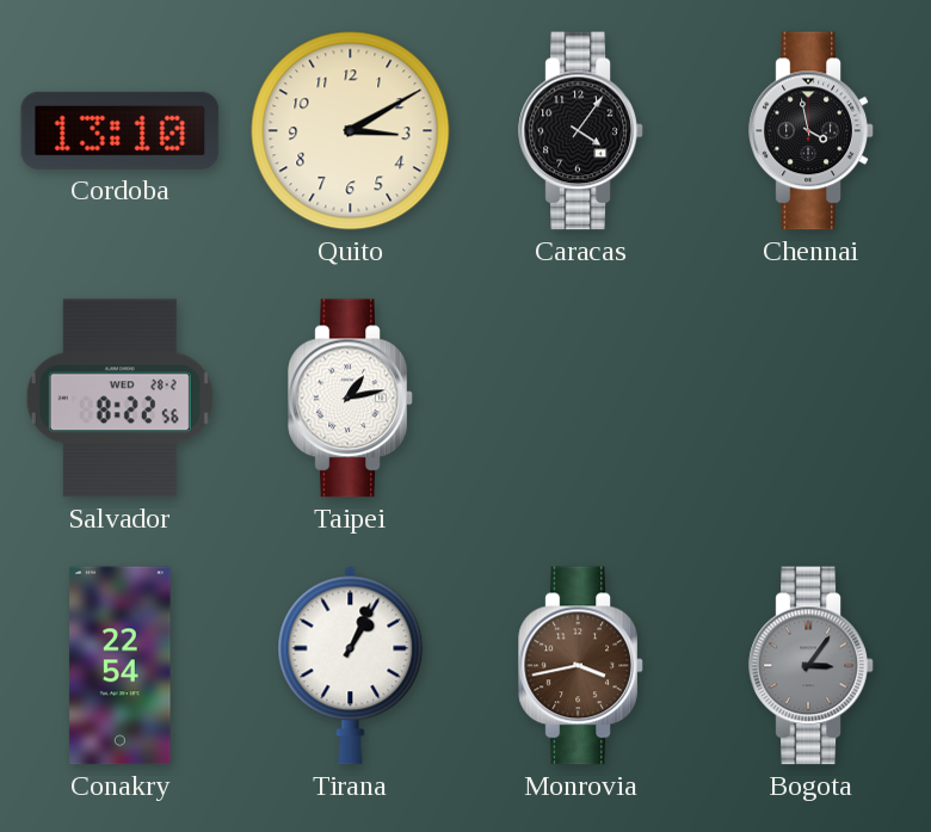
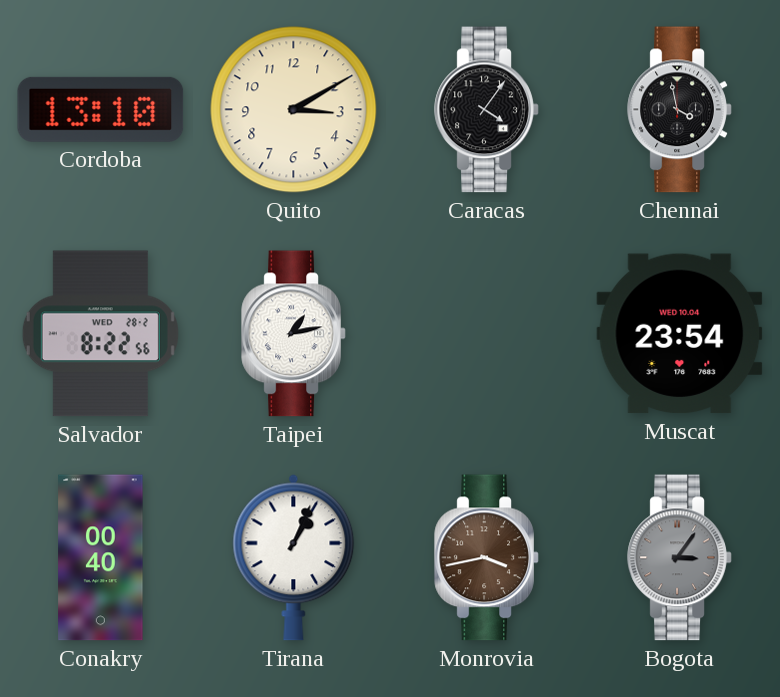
Muscat: none -> 23:54
Conakry: 22:54 -> 00:40
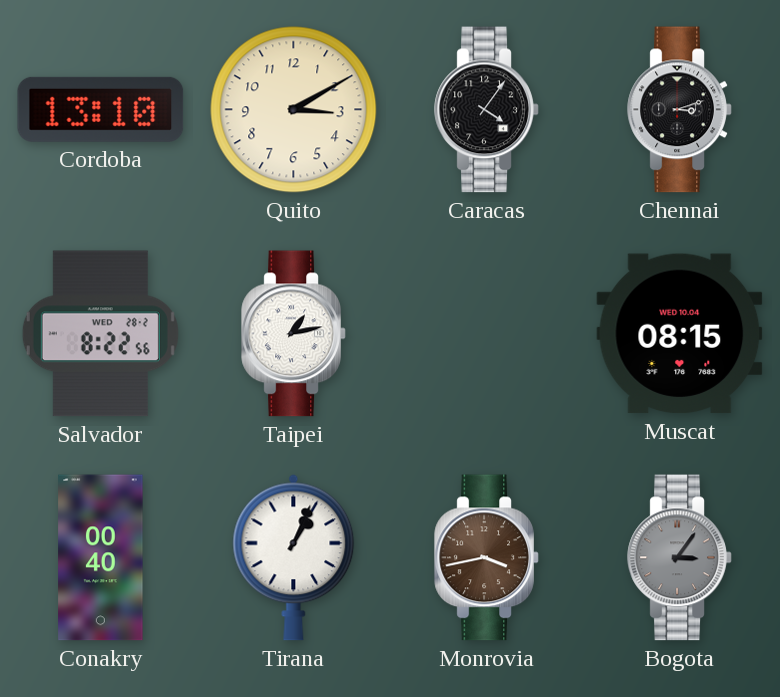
Chennai: 3:58 -> 3:12
Muscat: 23:54 -> 08:15
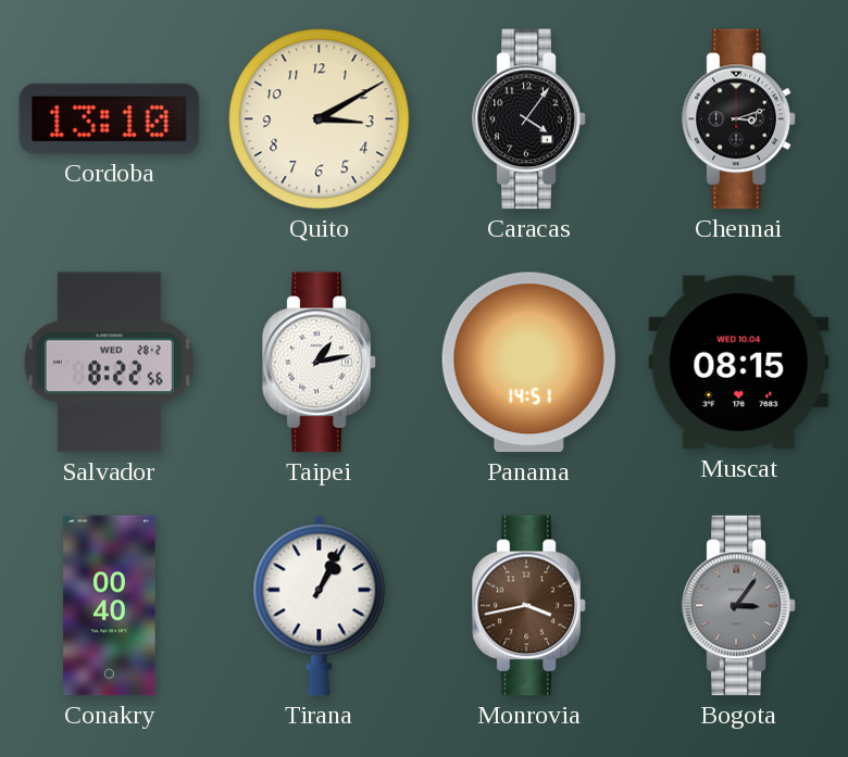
Panama: none -> 14:51
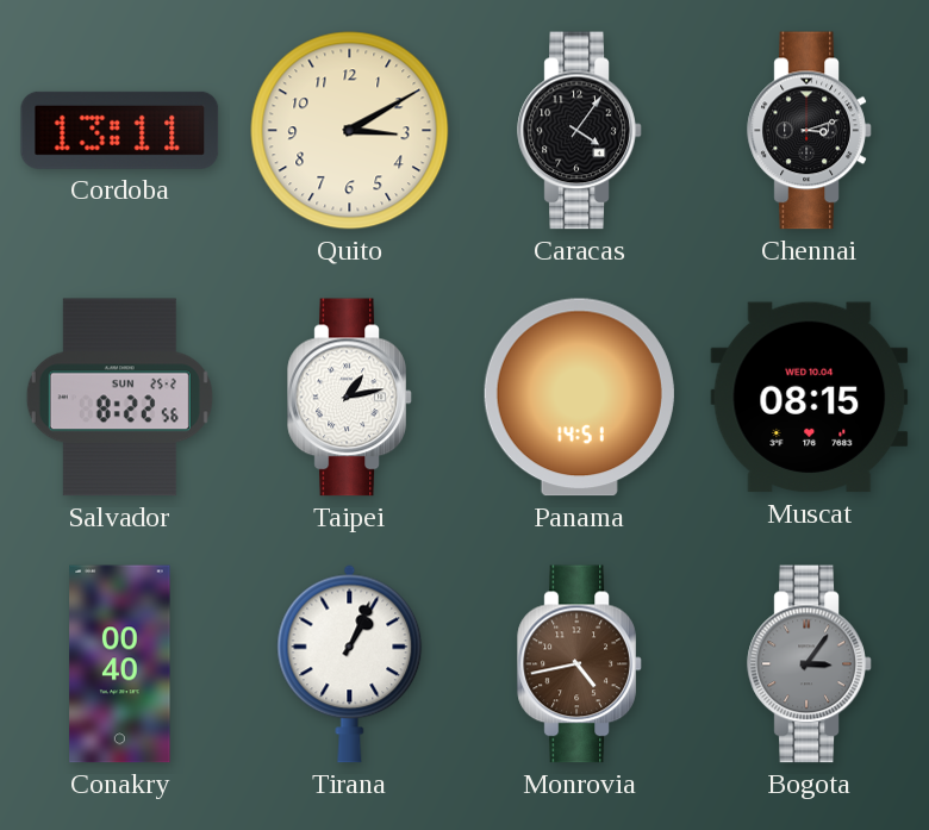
Cordoba: 13:10 -> 13:11
Salvador date: WED 28-2 -> SUN 25-2
Monrovia: 3:43 -> 4:43
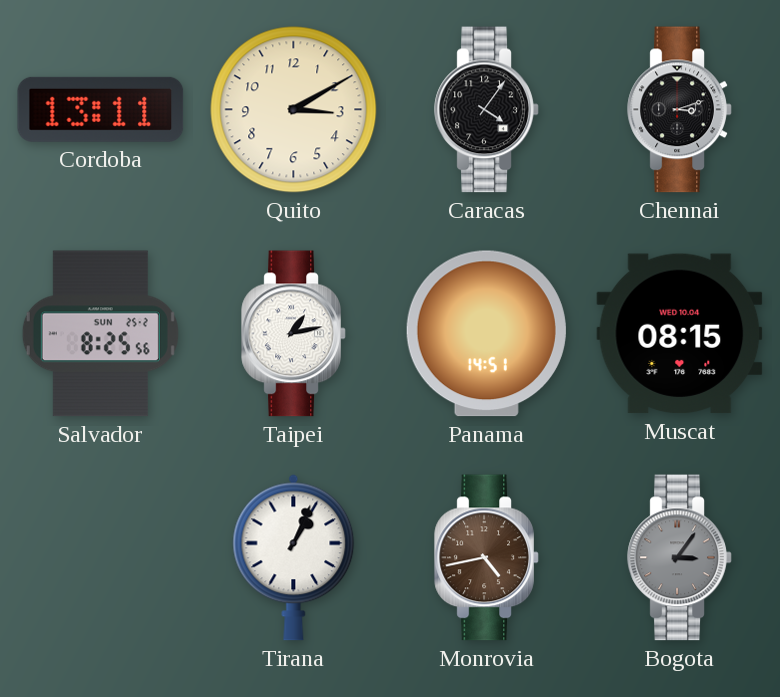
Salvador: 8:22 -> 8:25
Conakry: 00:40 -> none
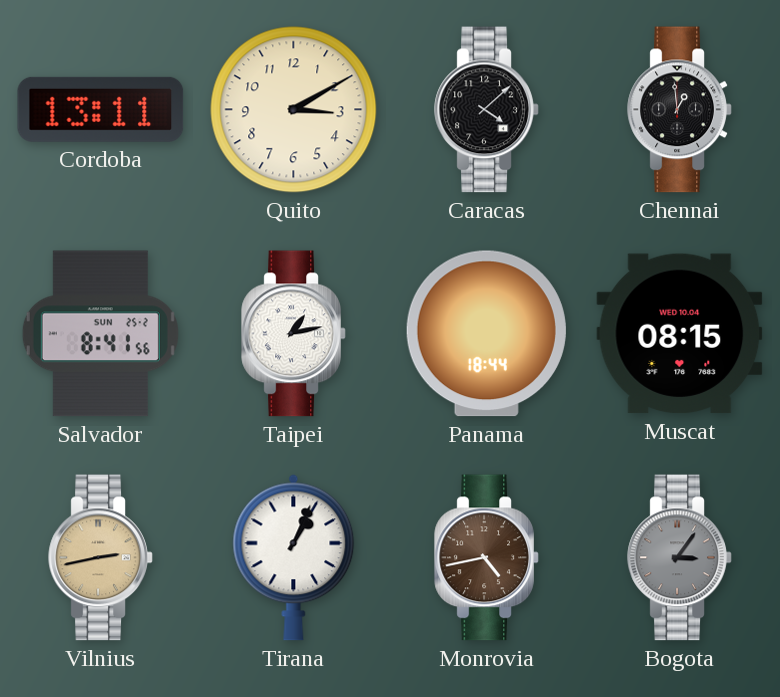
Caracas: 4:06 -> 4:08
Chennai: 3:12 -> 12:59
Salvador: 8:25 -> 8:41
Panama: 14:51 -> 18:44
Vilnius: none -> 2:43
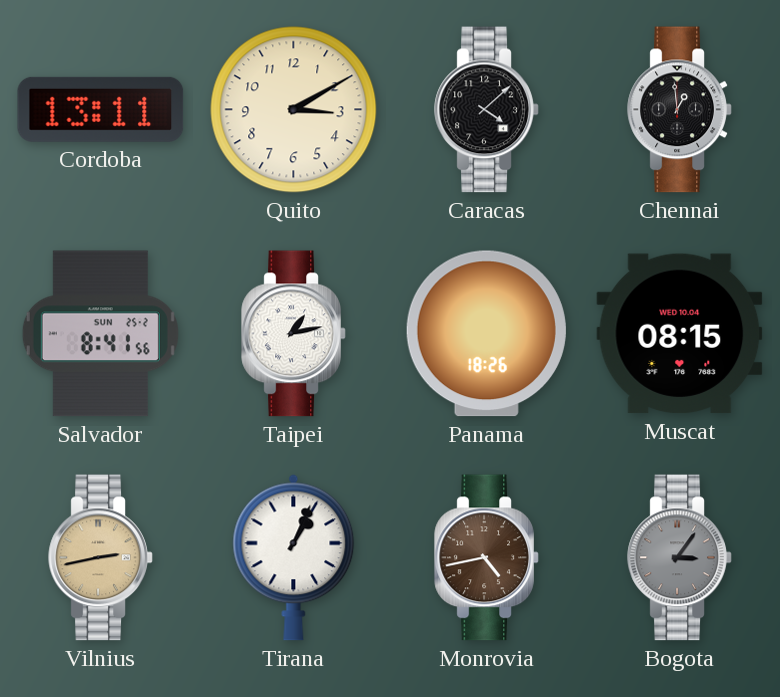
Panama: 18:44 -> 18:26
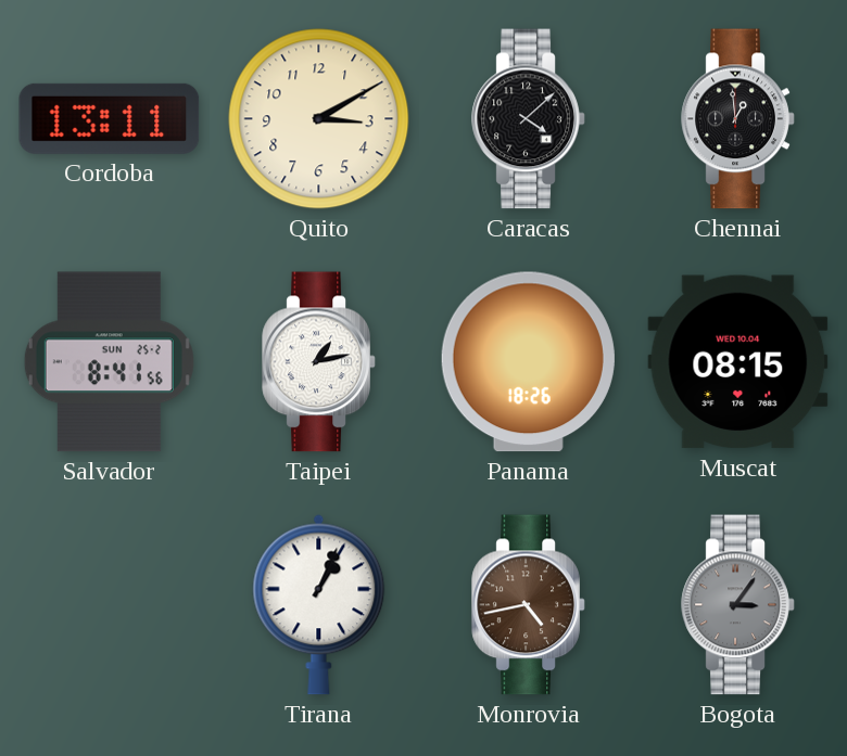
Vilnius: 2:43 -> none
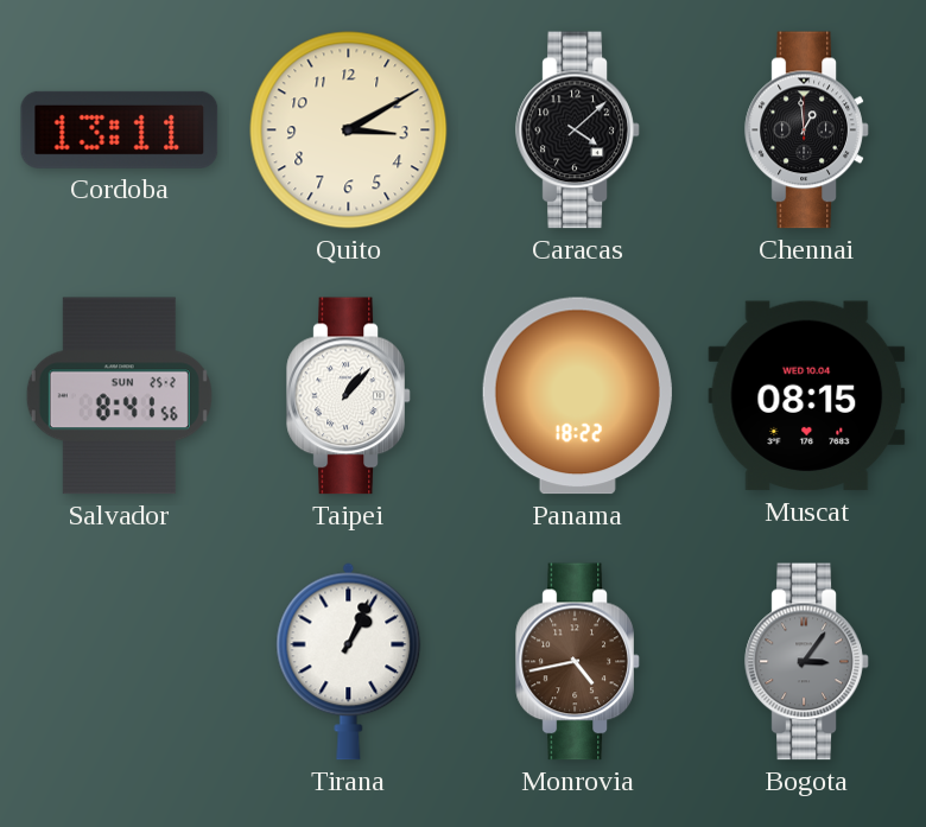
Taipei: 1:13 -> 1:07
Panama: 18:26 -> 18:22
